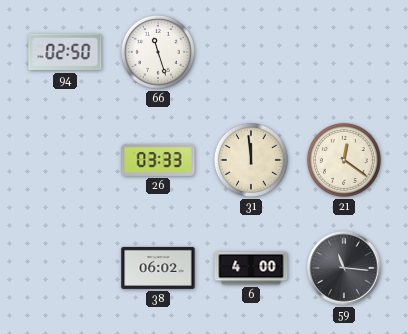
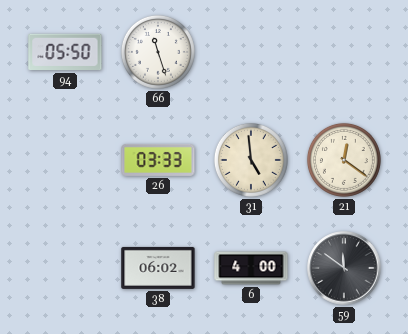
94: 02:50 -> 05:50
31: 11:59 -> 4:59
59: 11:16 -> 11:51
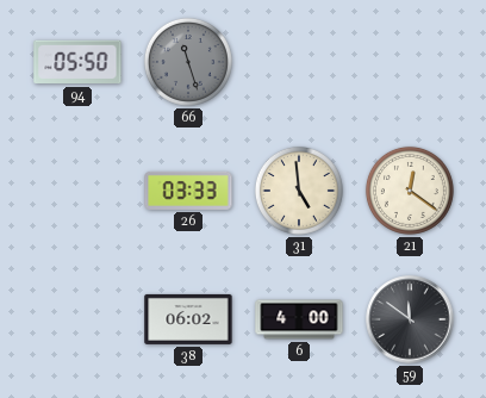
66 dial: white -> grey
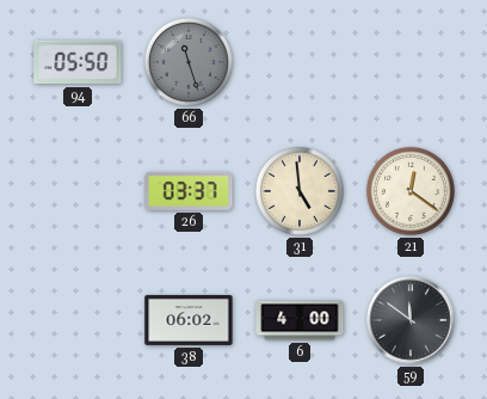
26: 03:33 -> 03:37
